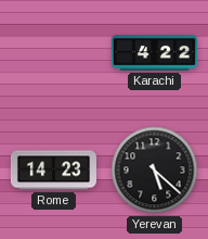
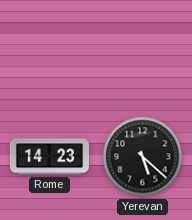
Karachi: 4:22 -> none
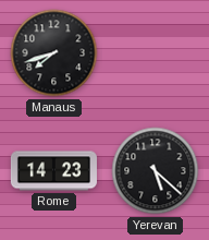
Manaus: none -> 7:42
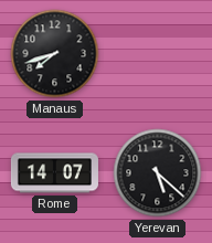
Rome: 14:23 -> 14:07
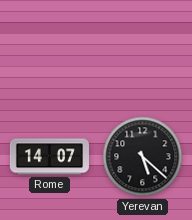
Manaus: 7:42 -> none
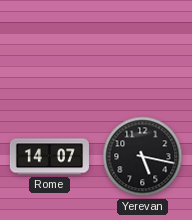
Yerevan: 5:22 -> 5:17
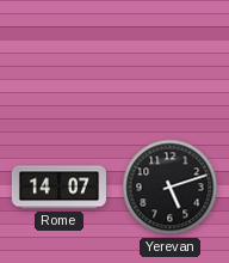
Yerevan: 5:17 -> 5:12
